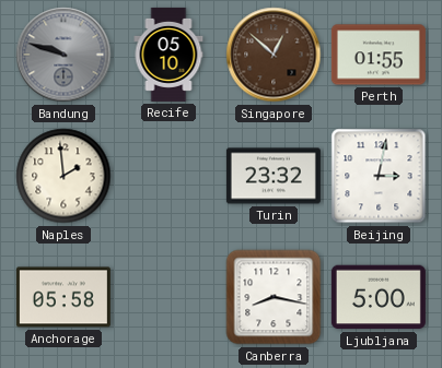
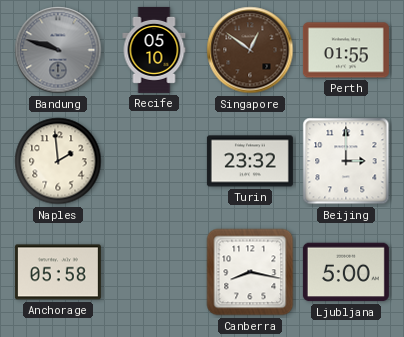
Singapore: 12:52 -> 12:51
Beijing: 3:02 -> 3:00
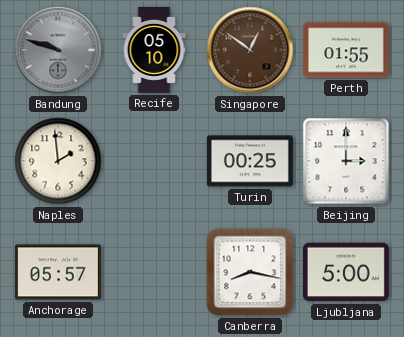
Turin: 23:32 -> 00:25
Anchorage: 05:58 -> 05:57
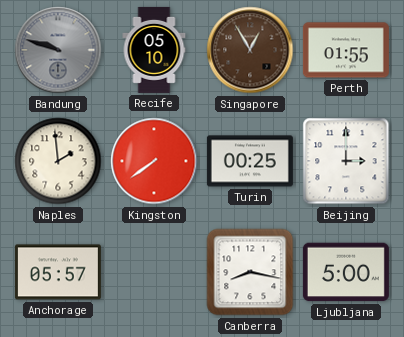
Singapore: 12:51 -> 12:55
Kingston: none -> 7:39
